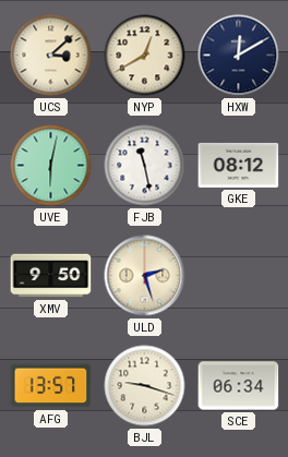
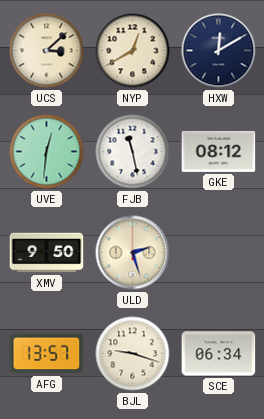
UVE: 6:02 -> 12:31
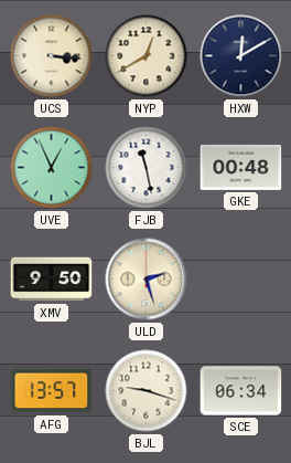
UCS: 3:08 -> 3:16
UVE: 12:31 -> 12:56
GKE: 08:12 -> 00:48
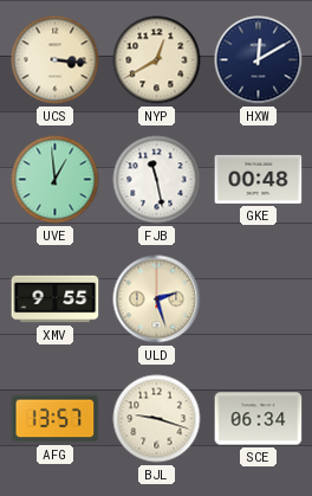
UVE: 12:56 -> 12:59
XMV: 9:50 -> 9:55
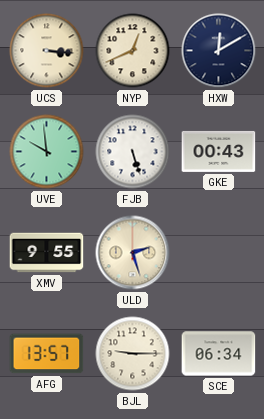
NYP: 12:40 -> 12:41
UVE: 12:59 -> 9:59
FJB: 11:28 -> 5:27
GKE: 00:48 -> 00:43
BJL: 9:18 -> 9:15
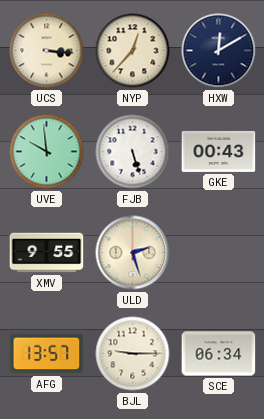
NYP: 12:41 -> 12:37
